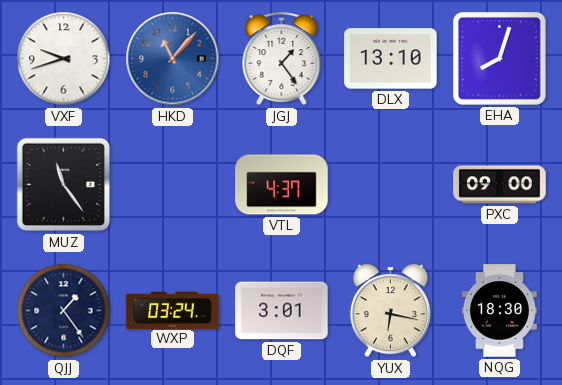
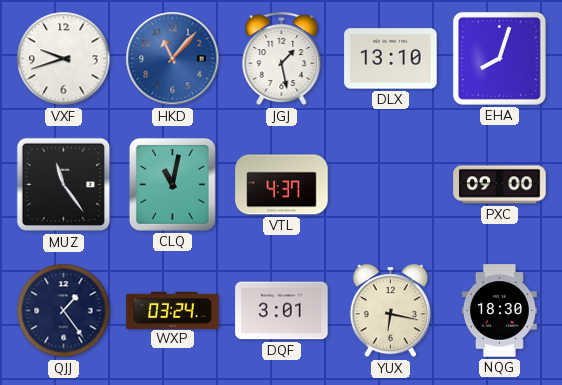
JGJ: 1:24 -> 1:28
CLQ: none -> 11:02
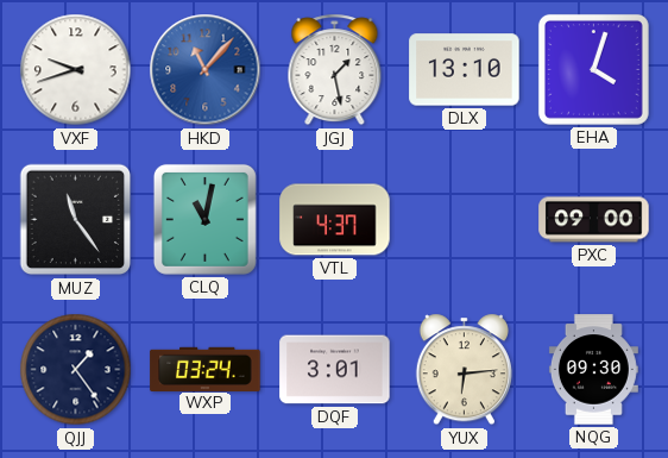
EHA: 8:03 -> 4:03
YUX: 6:17 -> 6:14
NQG: 18:30 -> 09:30
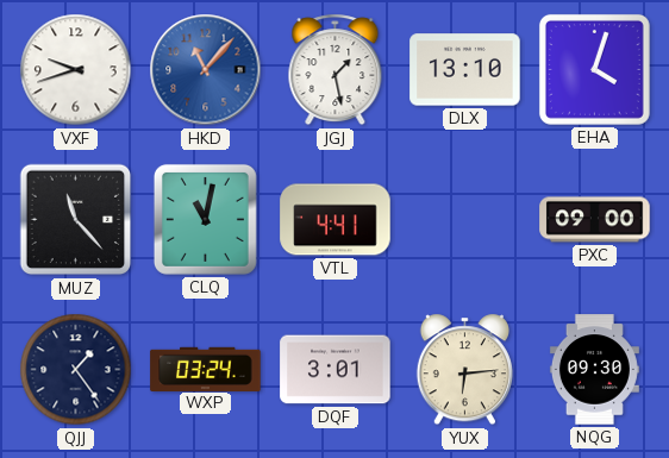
MUZ: 11:24 -> 11:23
VTL: 4:37 -> 4:41
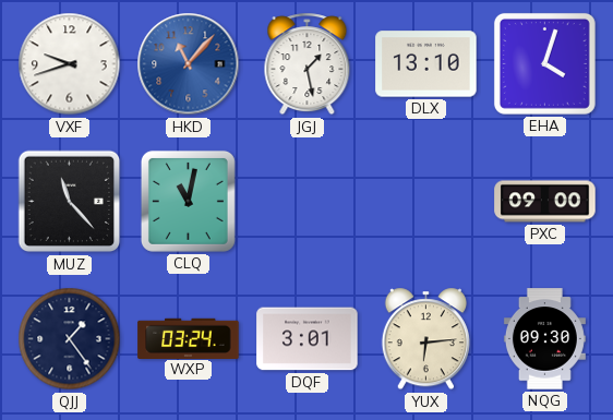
VTL: 4:41 -> none
